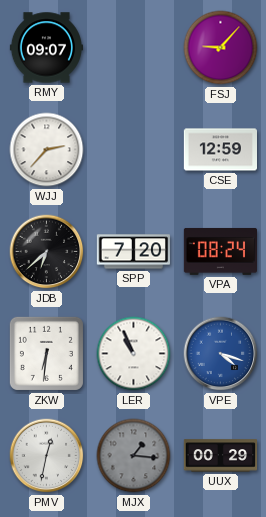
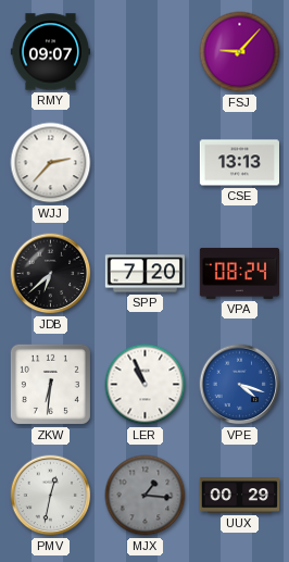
CSE: 12:59 -> 13:13
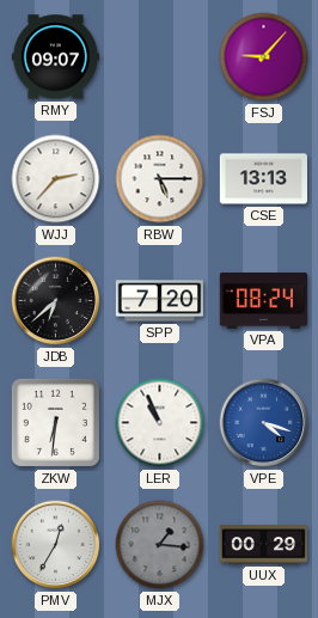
RBW: none -> 5:15
PMV: 12:32 -> 12:35
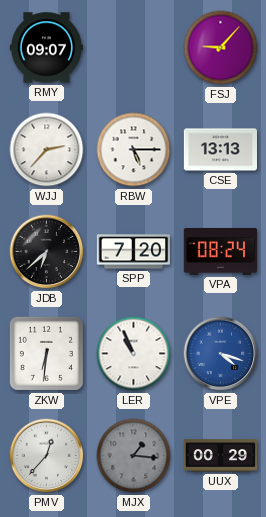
PMV: 12:35 -> 12:37
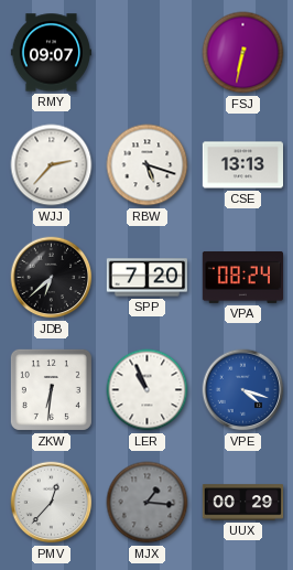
FSJ: 9:07 -> 6:32
RBW: 5:15 -> 5:18
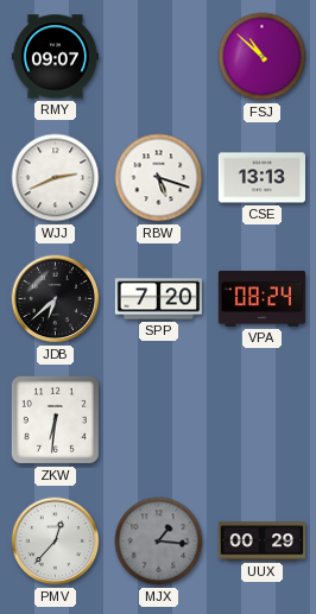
FSJ: 6:32 -> 10:52
WJJ: 2:37 -> 2:41
LER: 10:56 -> none
VPE: 4:18 -> none
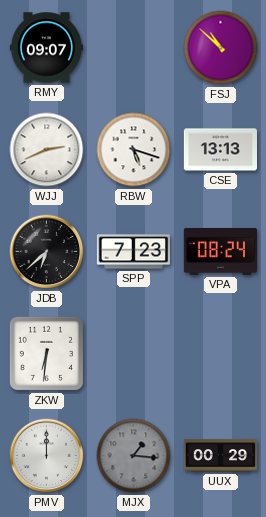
SPP: 7:20 -> 7:23
PMV: 12:37 -> 12:00
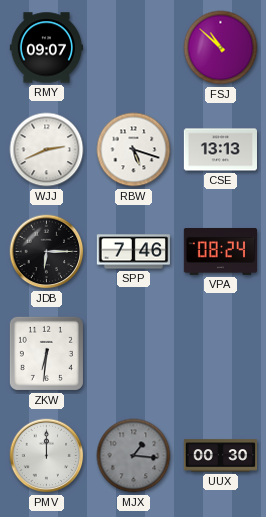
JDB: 6:38 -> 6:15
SPP: 7:23 -> 7:46
UUX: 00:29 -> 00:30
